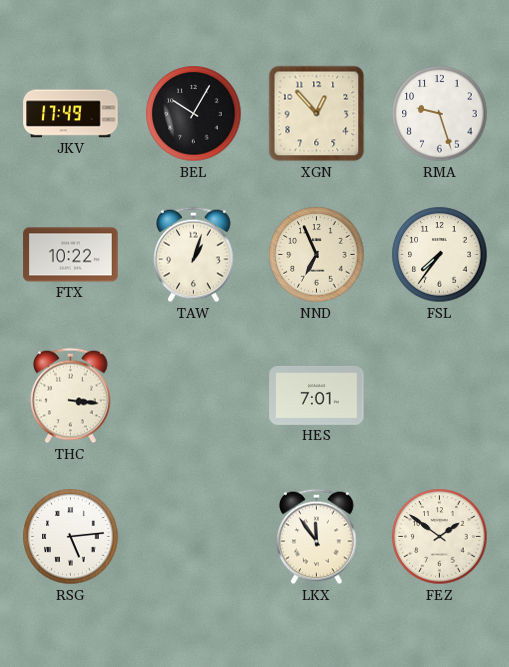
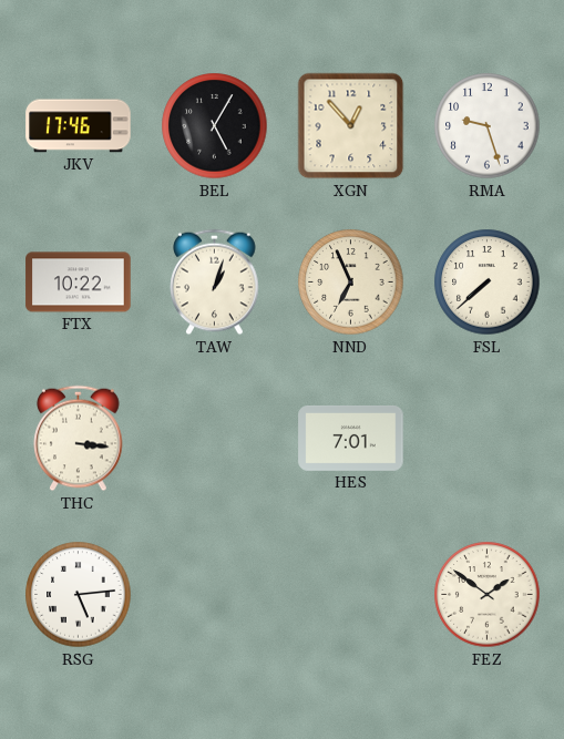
JKV: 17:49 -> 17:46
BEL: 10:05 -> 5:05
FSL: 7:36 -> 7:38
LKX: 11:54 -> none
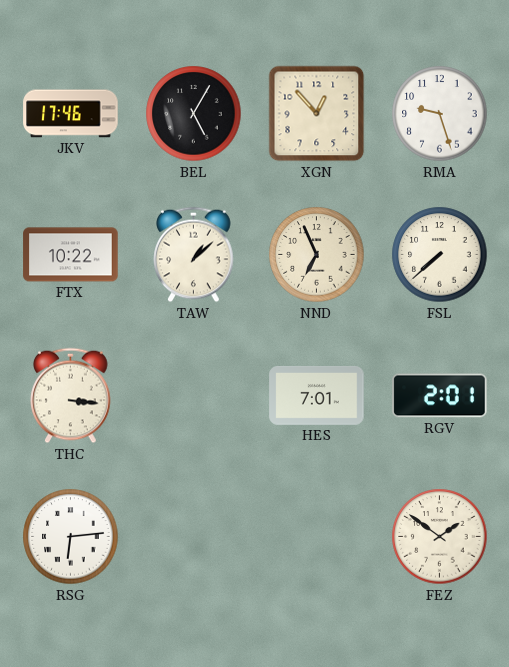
TAW: 1:03 -> 1:08
RGV: none -> 2:01
RSG: 5:14 -> 6:14
